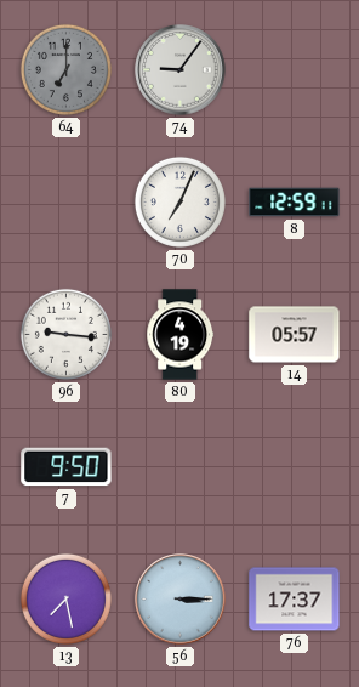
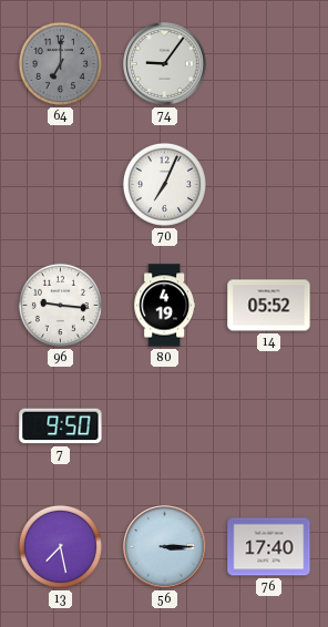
8: 12:59 -> none
14: 05:57 -> 05:52
76: 17:37 -> 17:40
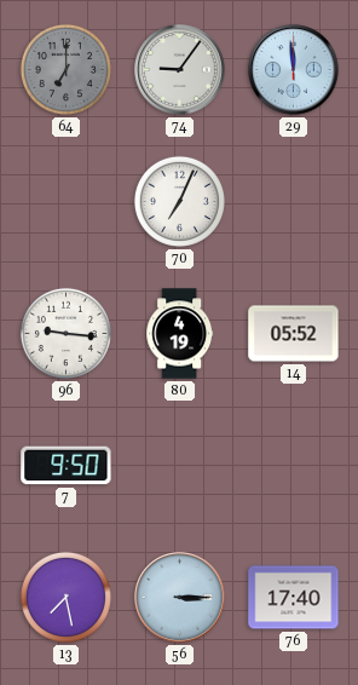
29: none -> 11:59
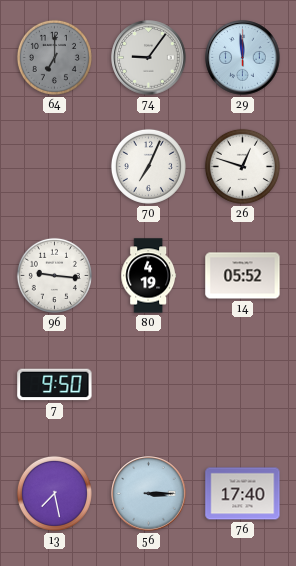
26: none -> 12:48
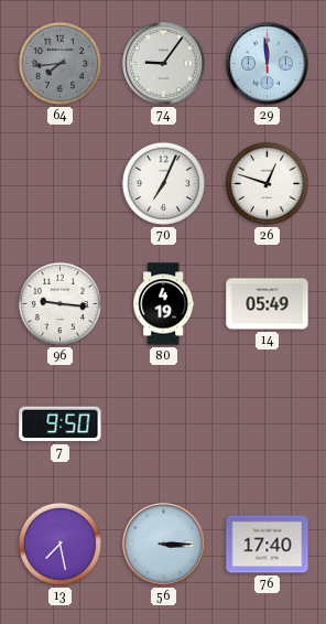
64: 7:00 -> 7:44
14: 05:52 -> 05:49
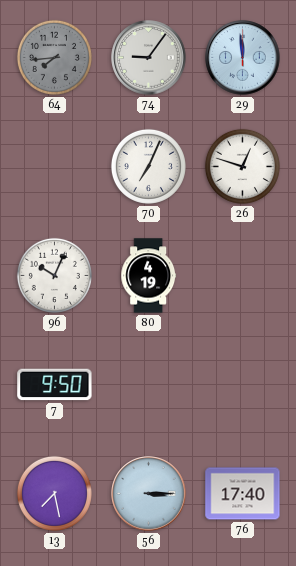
96: 9:16 -> 10:04
14: 05:49 -> none
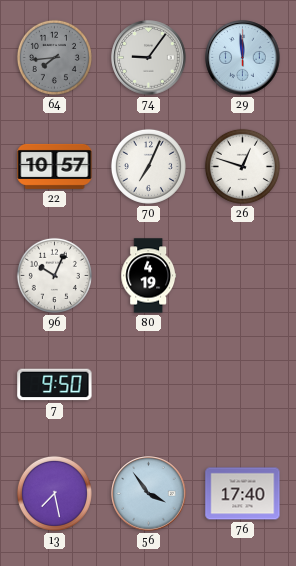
22: none -> 10:57
56: 3:15 -> 3:54
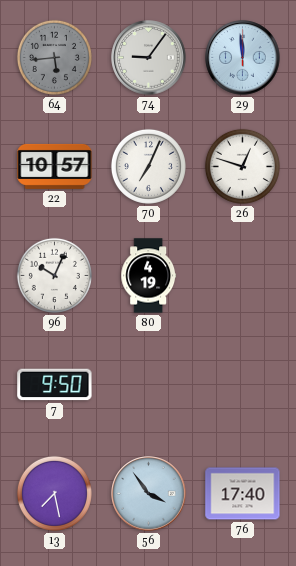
64: 7:44 -> 5:44
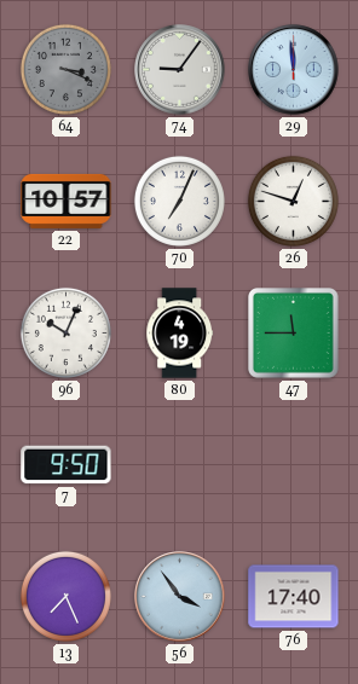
64: 5:44 -> 3:19
47: none -> 11:45
13: 7:28 -> 7:26
